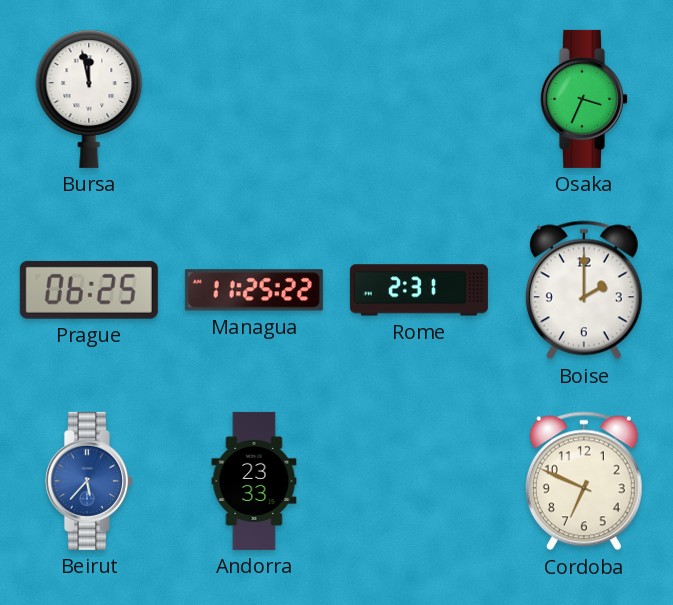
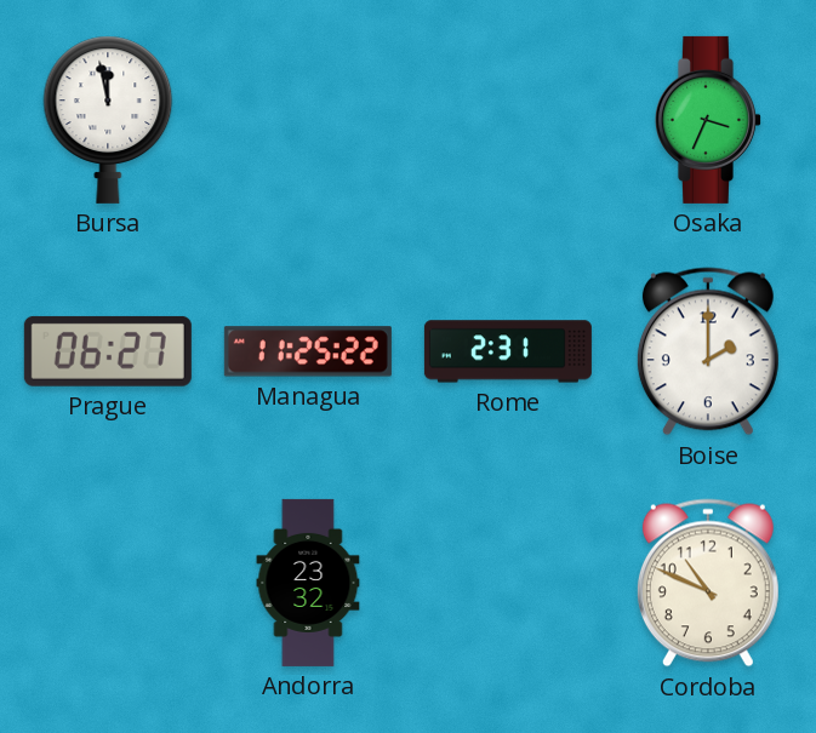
Prague: 06:25 -> 06:27
Beirut: 5:37 -> none
Andorra: 23:33 -> 23:32
Cordoba: 6:49 -> 10:49
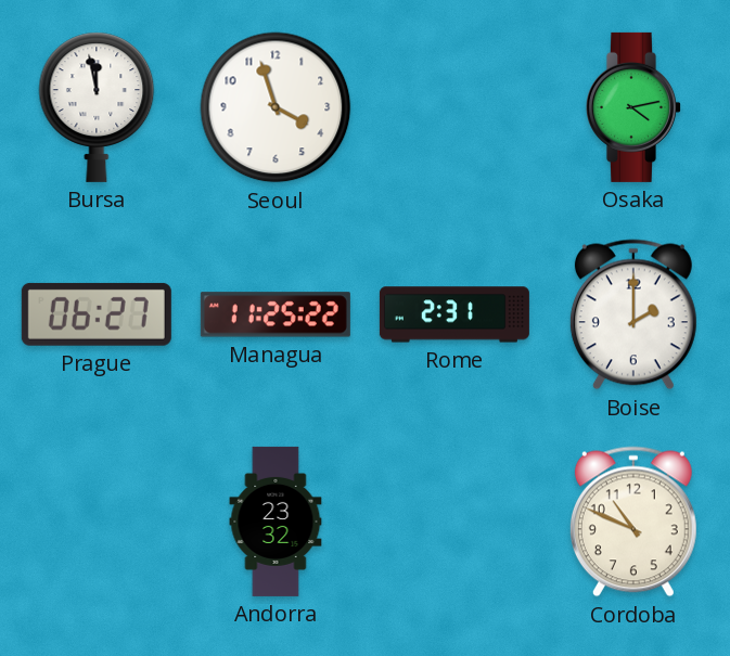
Seoul: none -> 3:57
Osaka: 3:34 -> 4:13
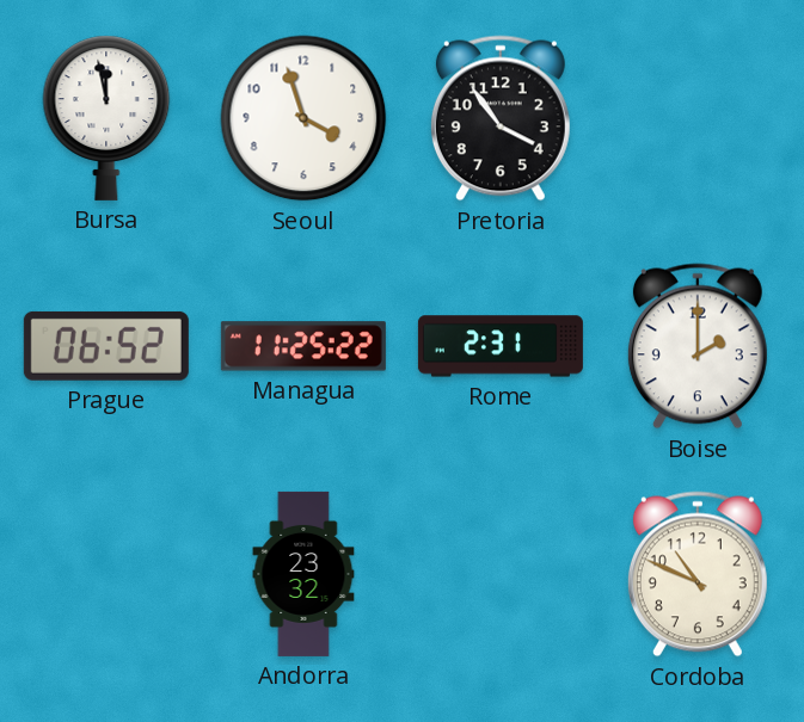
Pretoria: none -> 3:54
Osaka: 4:13 -> none
Prague: 06:27 -> 06:52
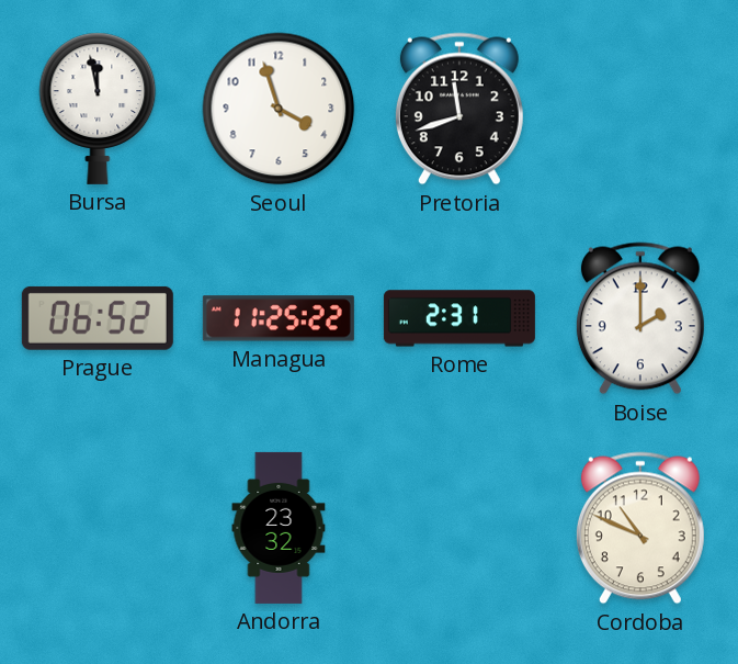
Pretoria: 3:54 -> 11:42
